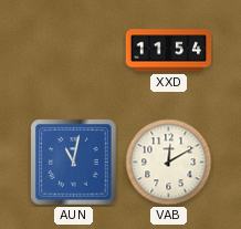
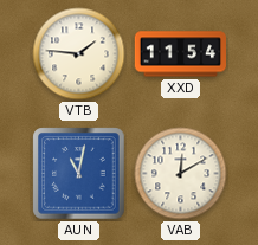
VTB: none -> 1:46
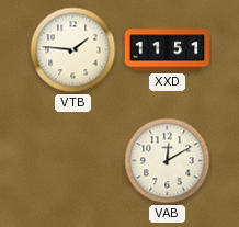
XXD: 11:54 -> 11:51
AUN: 11:02 -> none
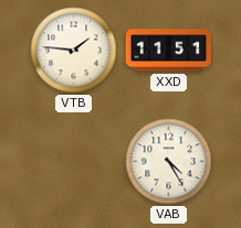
VAB: 12:10 -> 4:25
